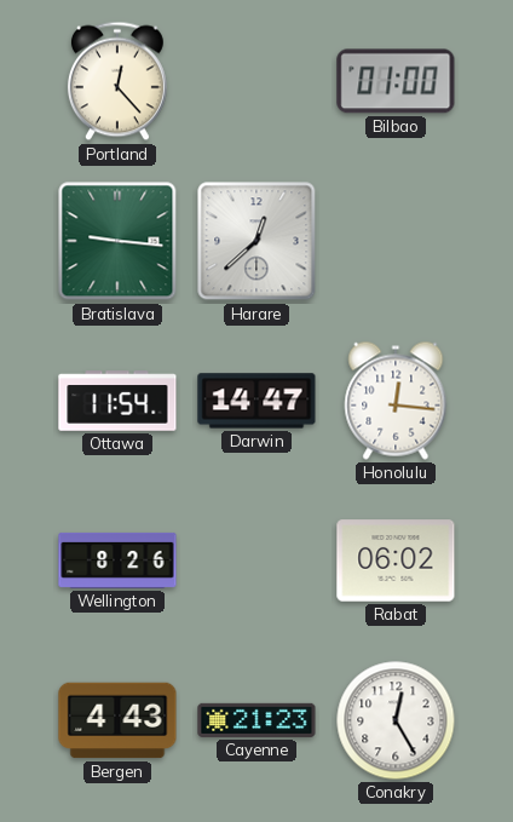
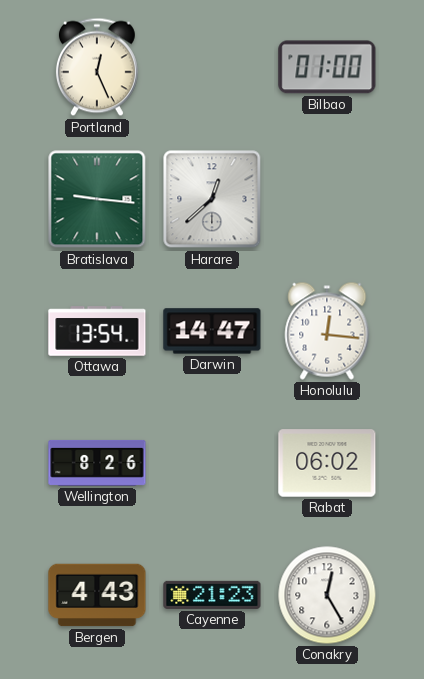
Portland: 12:23 -> 12:26
Ottawa: 11:54 -> 13:54
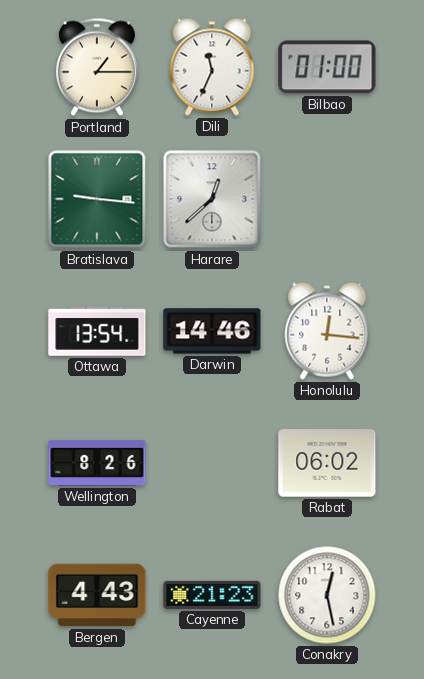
Portland: 12:26 -> 1:15
Dili: none -> 11:34
Darwin: 14:47 -> 14:46
Conakry: 12:25 -> 12:28
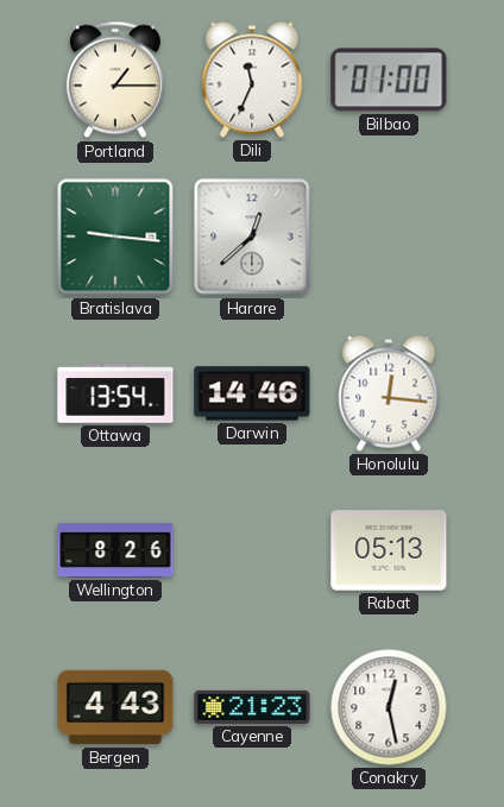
Rabat: 06:02 -> 05:13
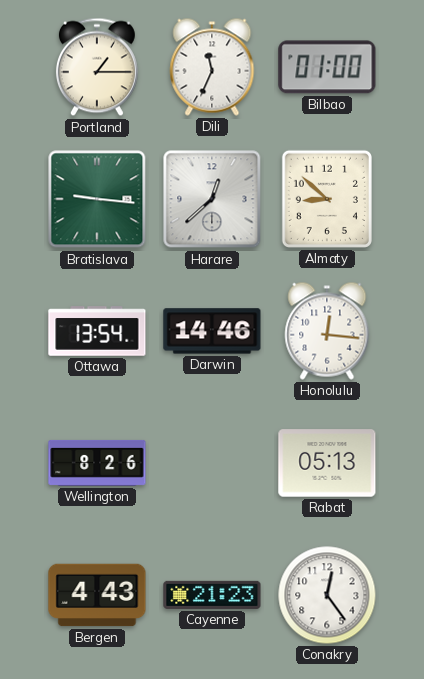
Almaty: none -> 8:52
Conakry: 12:28 -> 12:24
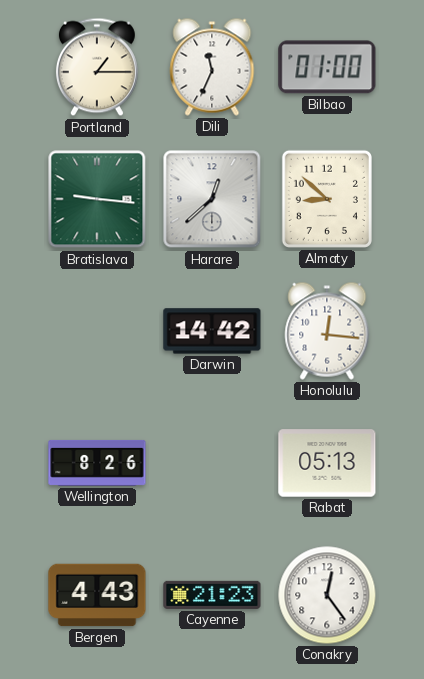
Ottawa: 13:54 -> none
Darwin: 14:46 -> 14:42
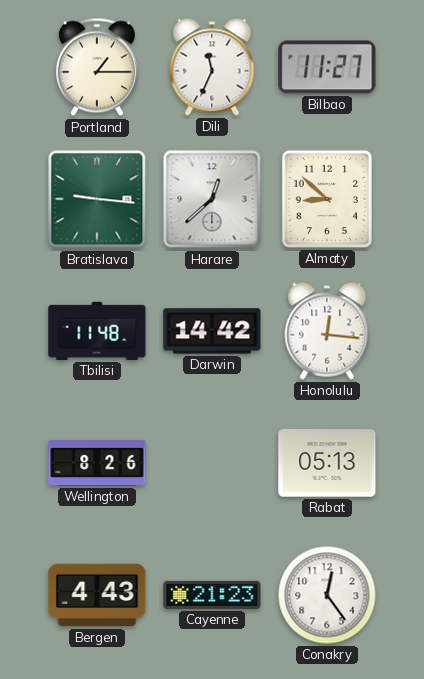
Bilbao: 01:00 -> 11:27
Tbilisi: none -> 11:48
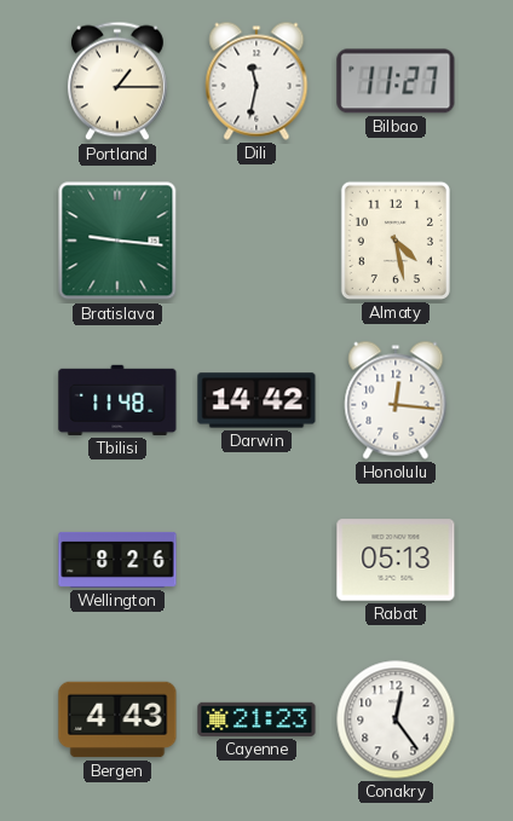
Dili: 11:34 -> 11:32
Harare: 12:38 -> none
Almaty: 8:52 -> 4:28
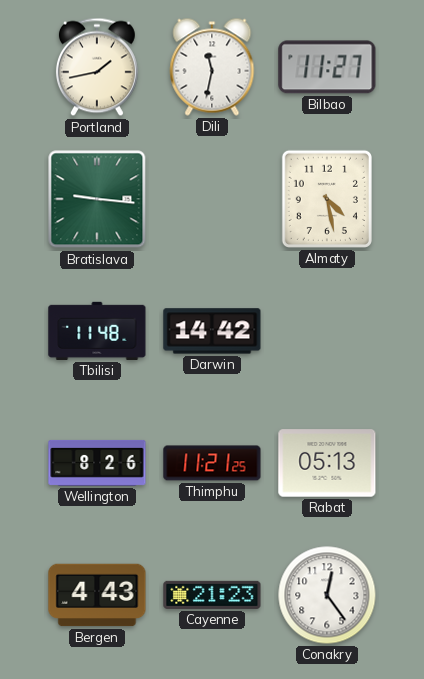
Portland: 1:15 -> 1:43
Honolulu: 12:16 -> none
Thimphu: none -> 11:21
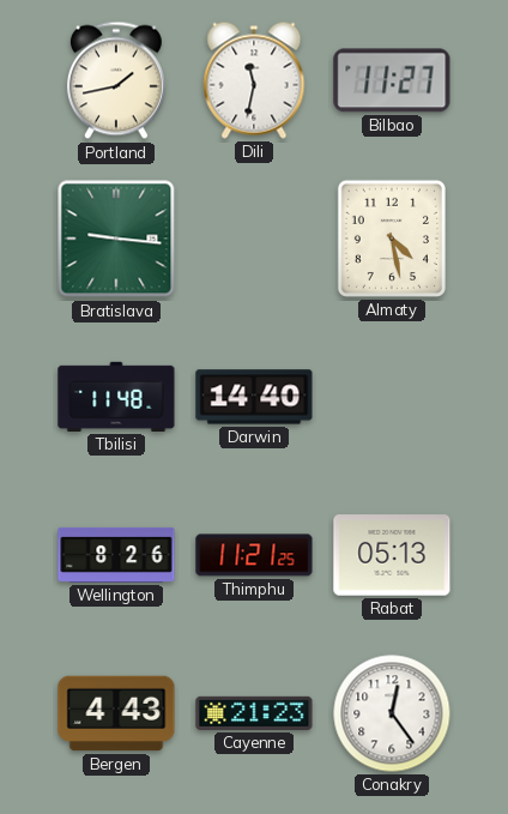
Darwin: 14:42 -> 14:40
